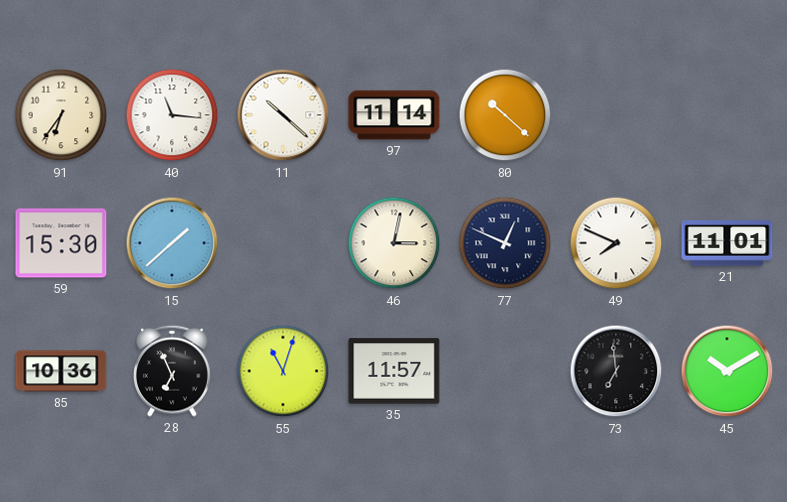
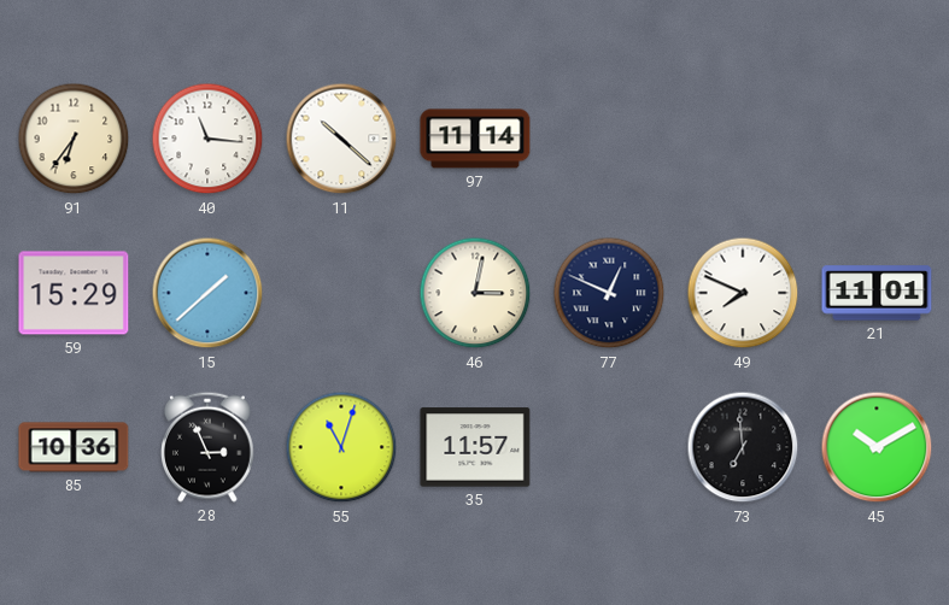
80: 10:22 -> none
59: 15:30 -> 15:29
28: 6:56 -> 2:56
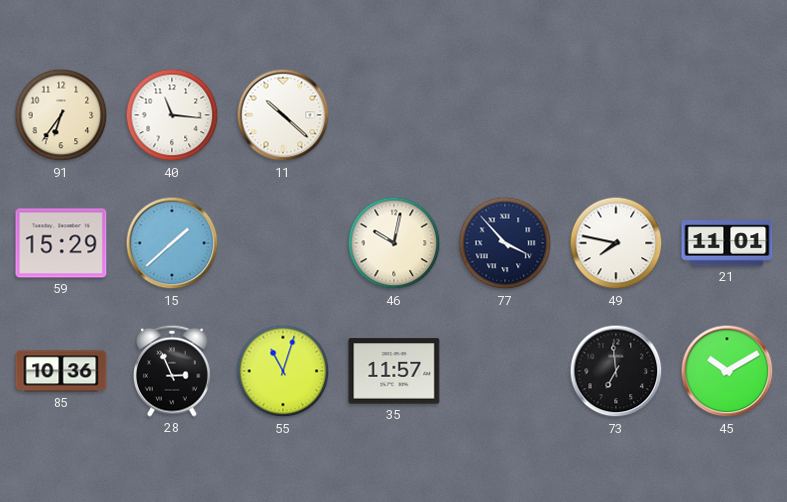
97: 11:14 -> none
46: 3:02 -> 10:02
77: 12:49 -> 3:53
49: 7:49 -> 7:47
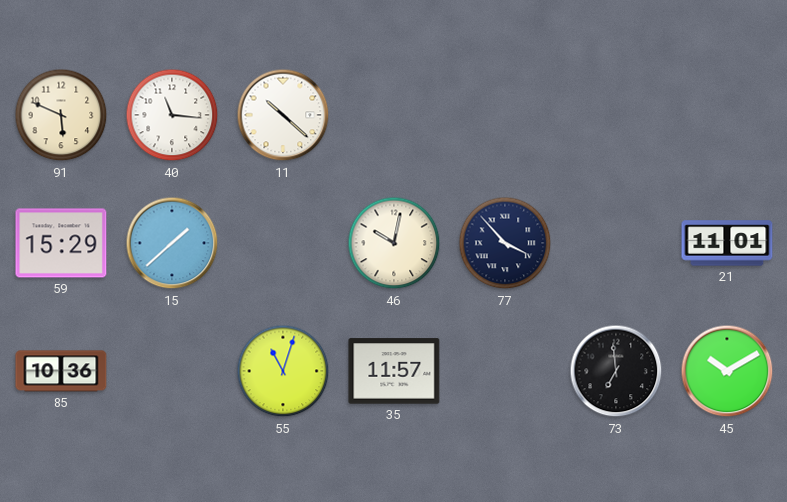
91: 6:36 -> 5:49
49: 7:47 -> none
28: 2:56 -> none
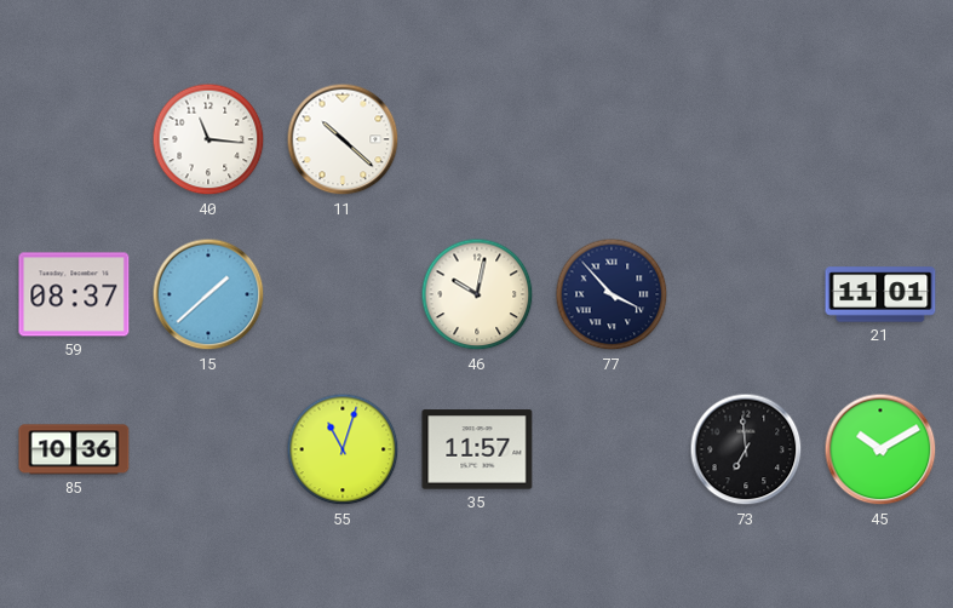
91: 5:49 -> none
59: 15:29 -> 08:37
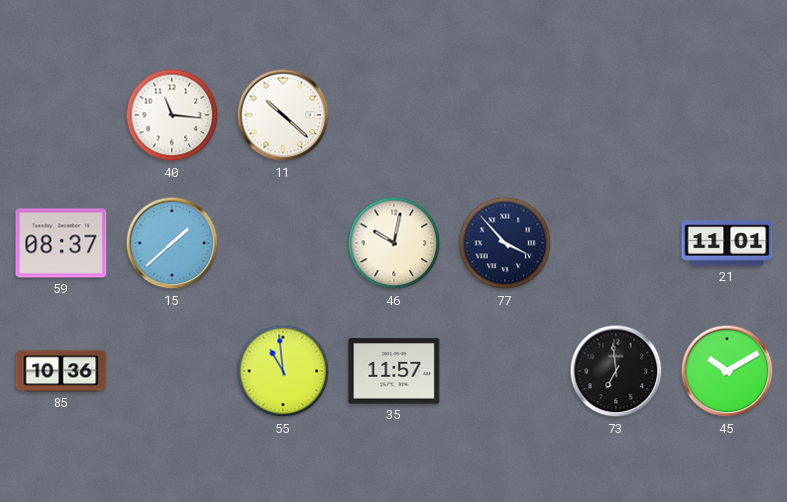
55: 11:03 -> 10:59
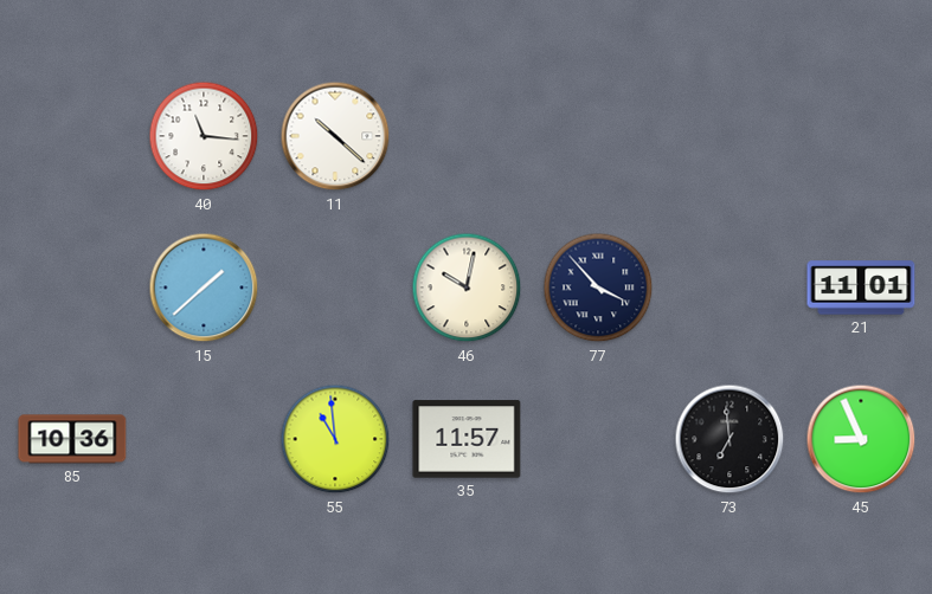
59: 08:37 -> none
45: 10:10 -> 8:56
